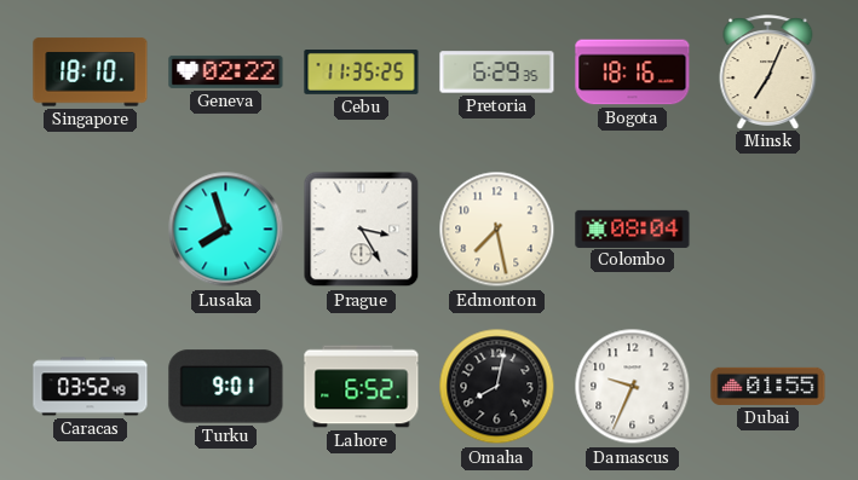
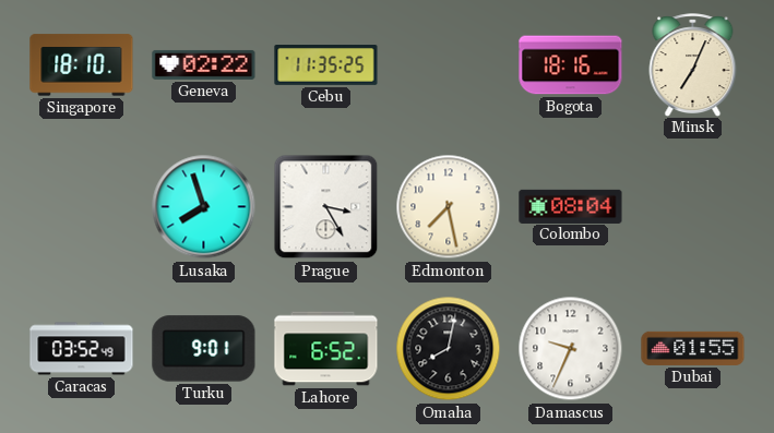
Pretoria: 6:29 -> none
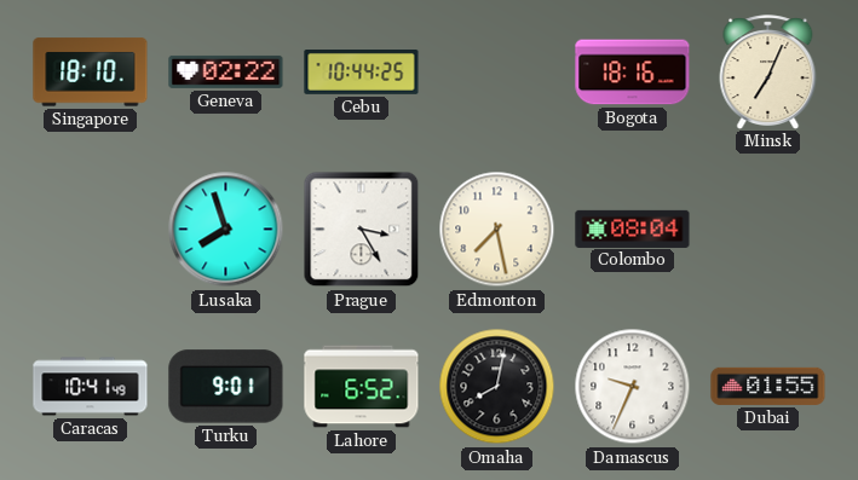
Cebu: 11:35 -> 10:44
Caracas: 03:52 -> 10:41
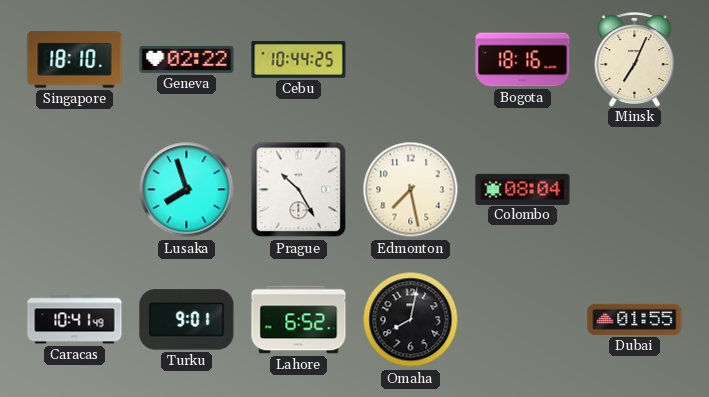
Prague: 3:25 -> 10:25
Damascus: 9:34 -> none
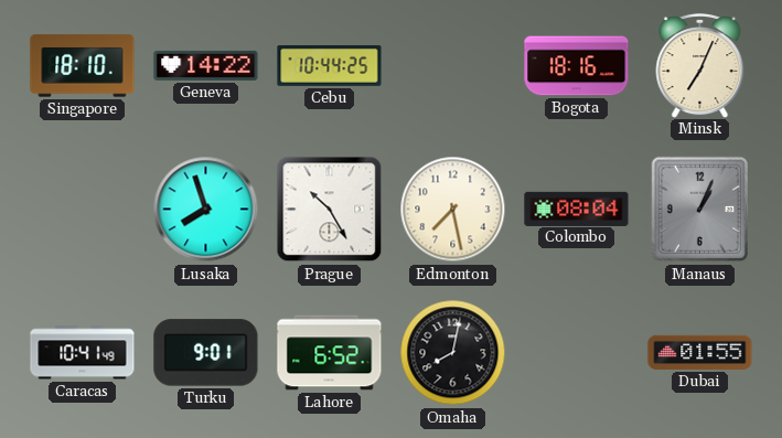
Geneva: 02:22 -> 14:22
Manaus: none -> 1:04
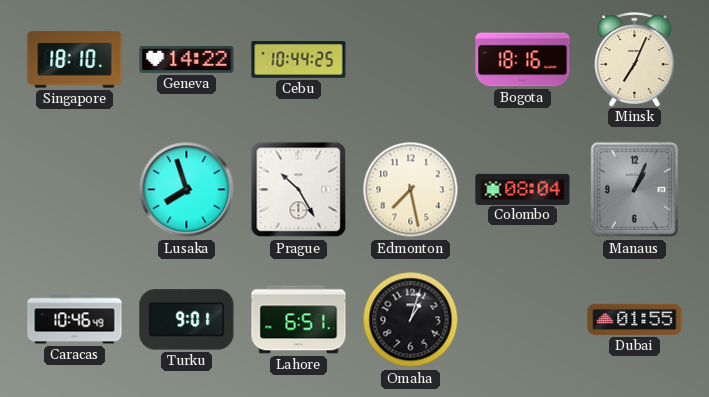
Caracas: 10:41 -> 10:46
Lahore: 6:52 -> 6:51
Omaha: 8:02 -> 1:03
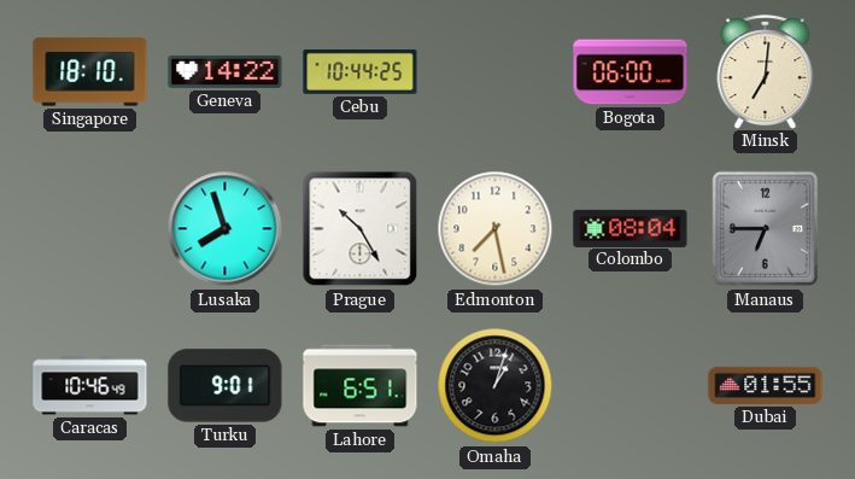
Bogota: 18:16 -> 06:00
Minsk: 7:04 -> 7:01
Manaus: 1:04 -> 6:45
